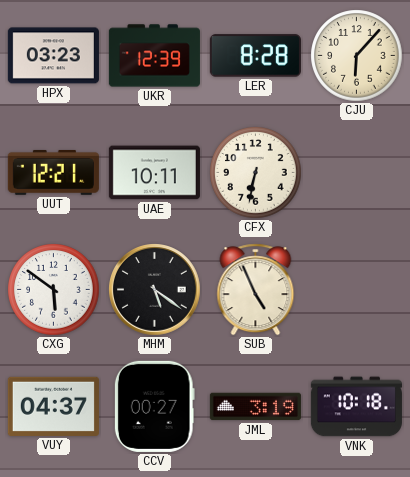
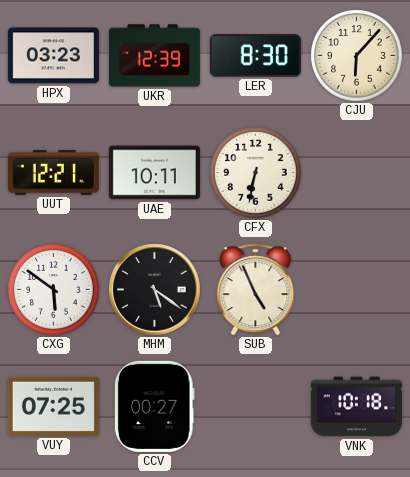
LER: 8:28 -> 8:30
VUY: 04:37 -> 07:25
JML: 3:19 -> none
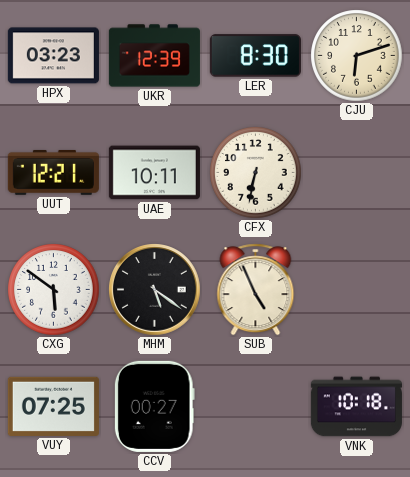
CJU: 6:07 -> 6:12
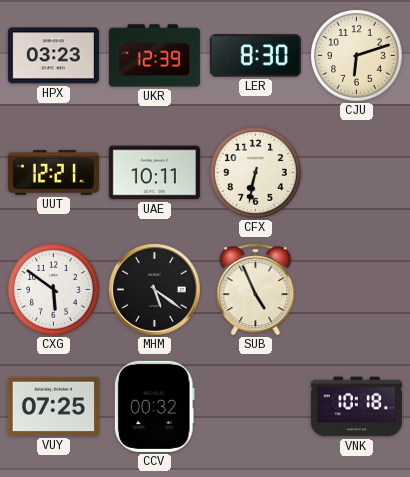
CCV: 00:27 -> 00:32
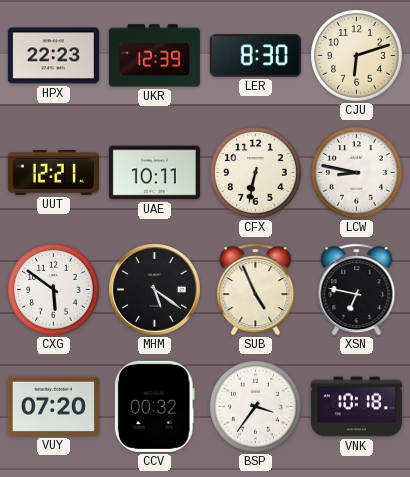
HPX: 03:23 -> 22:23
LCW: none -> 8:47
XSN: none -> 6:47
VUY: 07:25 -> 07:20
BSP: none -> 3:36
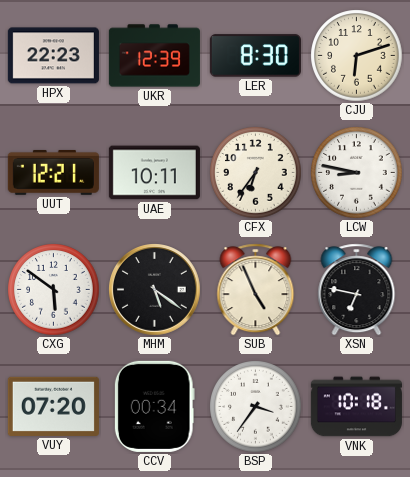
CFX: 6:32 -> 6:36
CCV: 00:32 -> 00:34
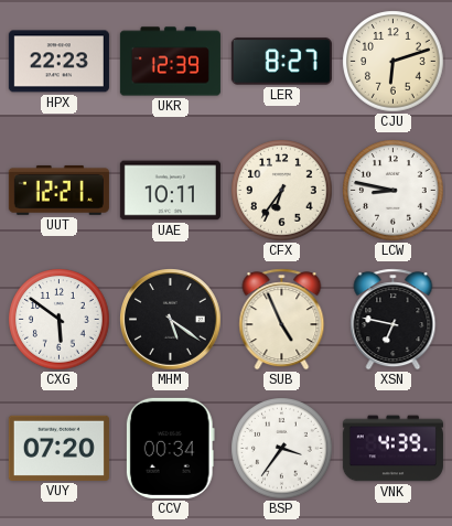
LER: 8:30 -> 8:27
VNK: 10:18 -> 4:39
